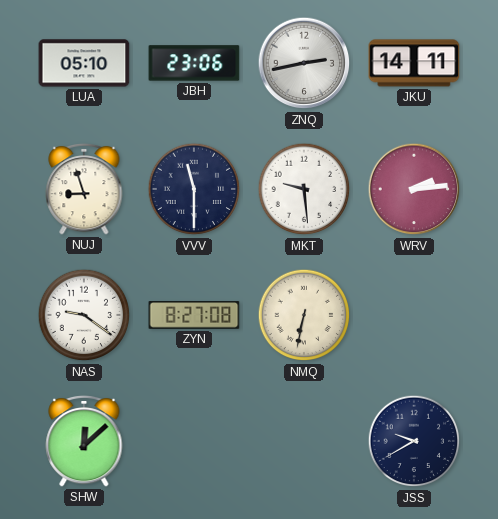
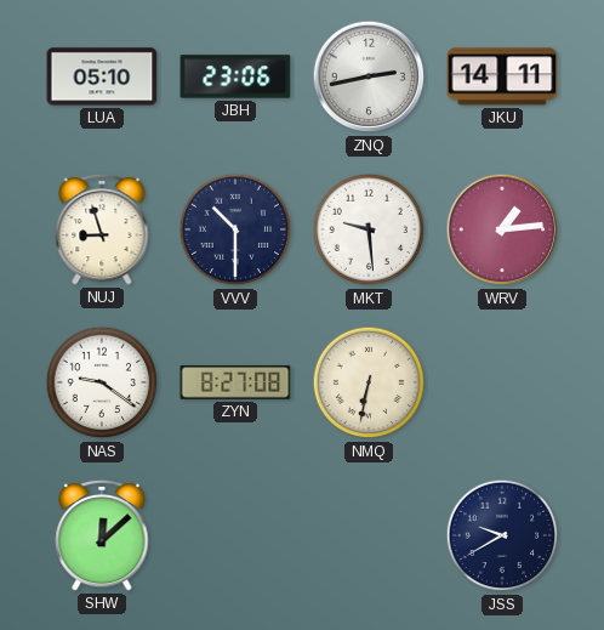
VVV: 11:30 -> 10:30
WRV: 2:14 -> 1:14
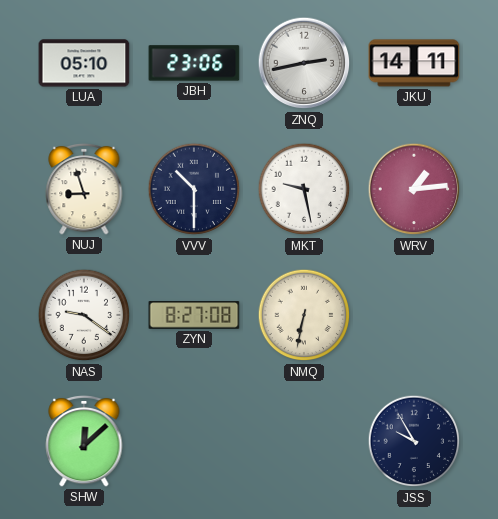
MKT: 9:29 -> 9:28
JSS: 9:40 -> 9:55
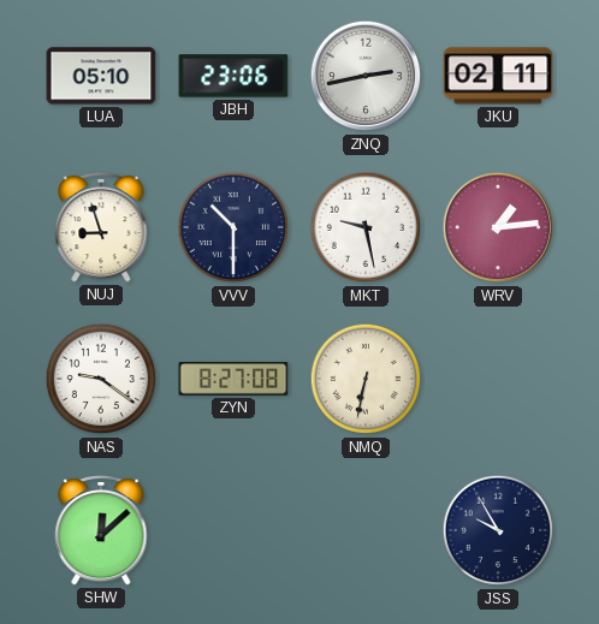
JKU: 14:11 -> 02:11
